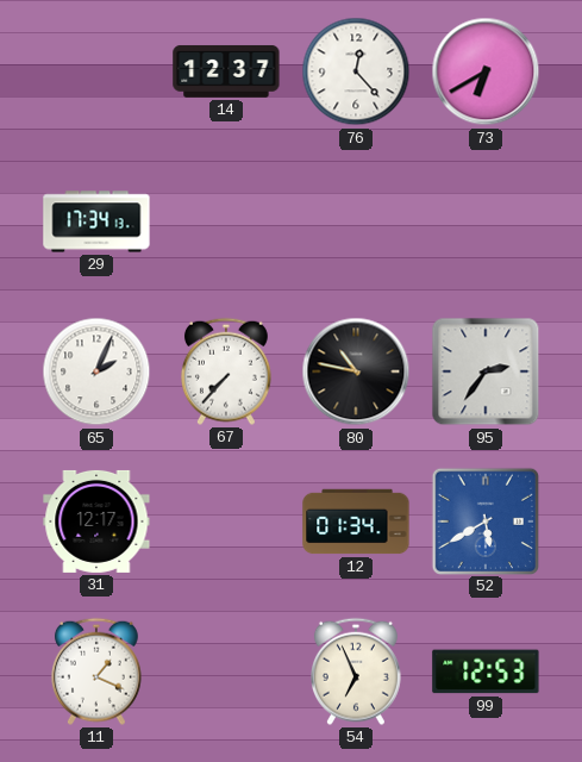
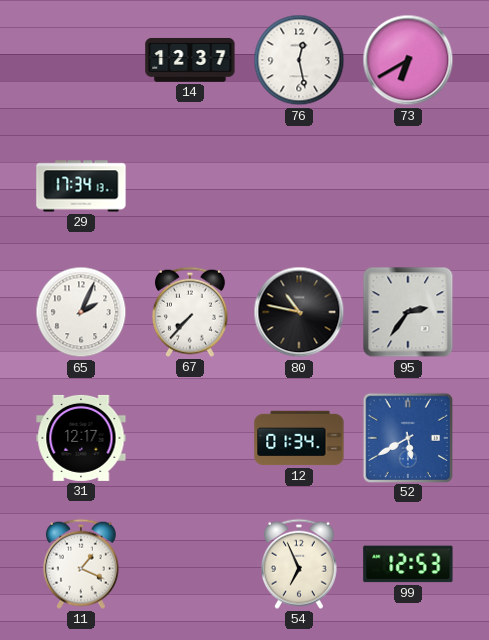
76: 12:23 -> 12:28
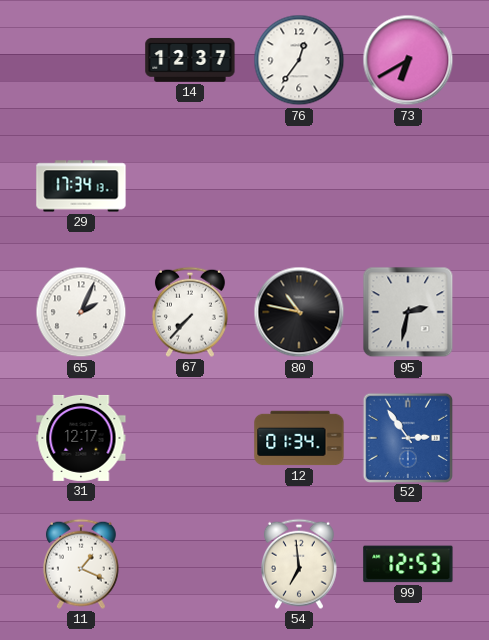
76: 12:28 -> 12:36
95: 2:36 -> 2:32
52: 5:40 -> 2:54
54: 6:56 -> 6:59
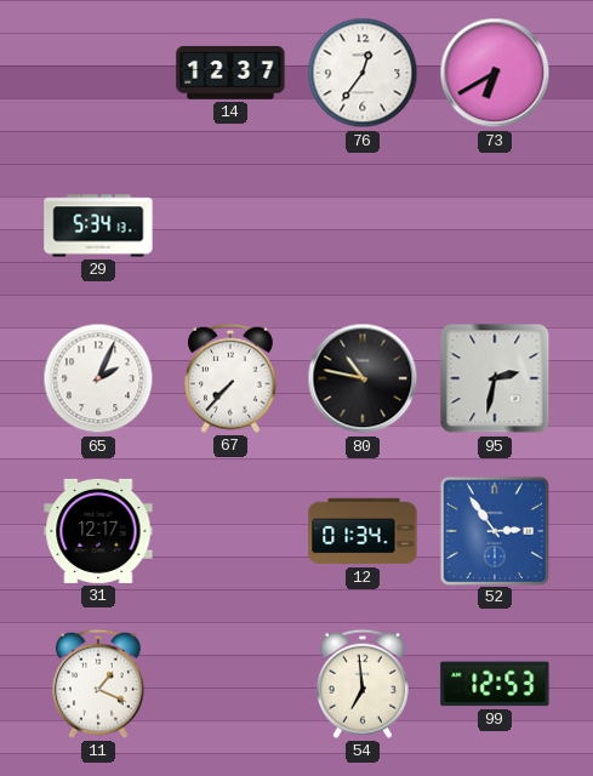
29: 17:34 -> 5:34
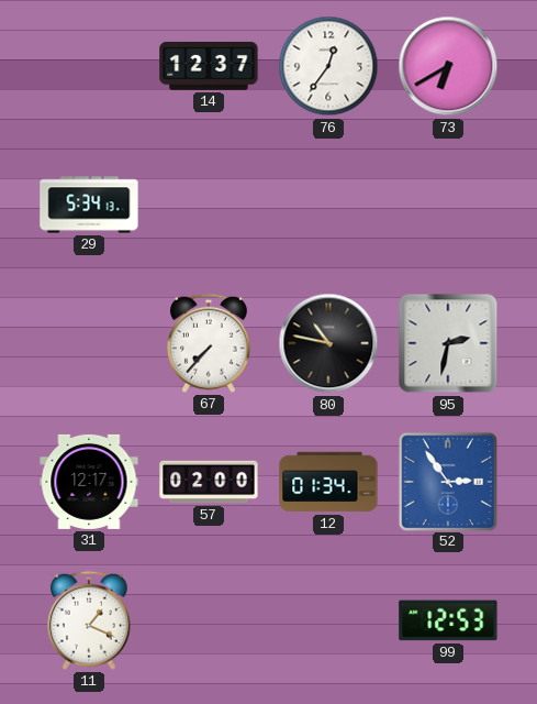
65: 2:04 -> none
57: none -> 02:00
54: 6:59 -> none
